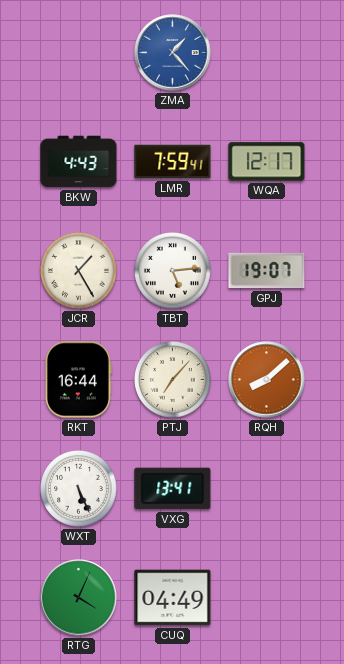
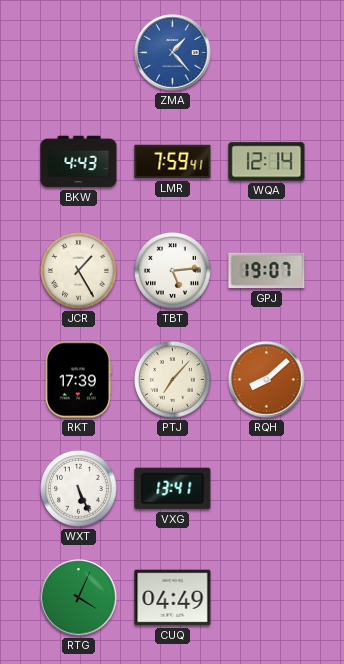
WQA: 12:17 -> 12:14
RKT: 16:44 -> 17:39
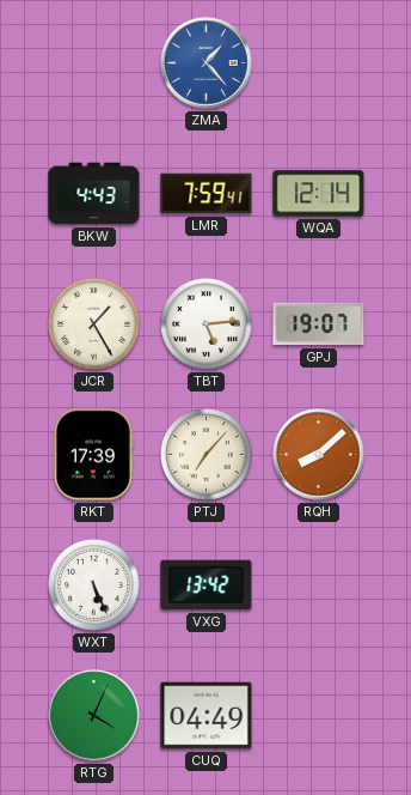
VXG: 13:41 -> 13:42
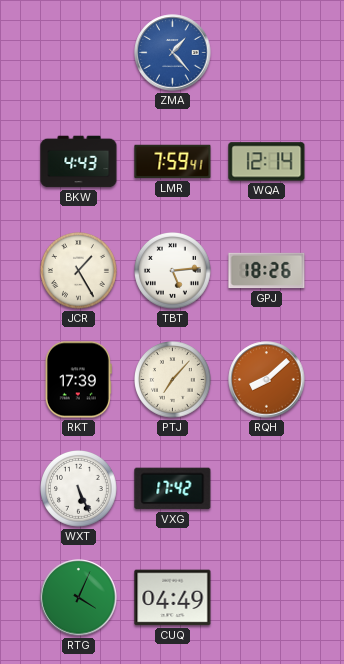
GPJ: 19:07 -> 18:26
VXG: 13:42 -> 17:42
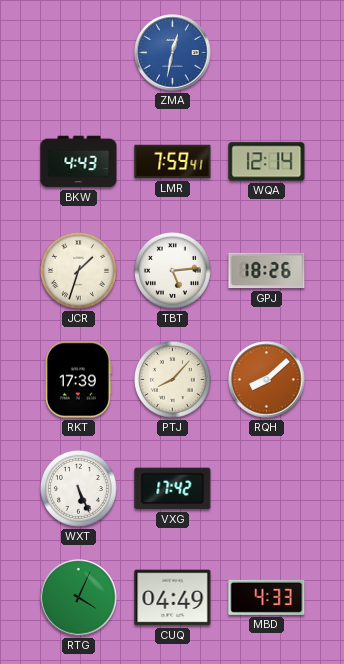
ZMA: 1:23 -> 12:32
JCR: 1:25 -> 1:33
PTJ: 7:07 -> 8:07
MBD: none -> 4:33
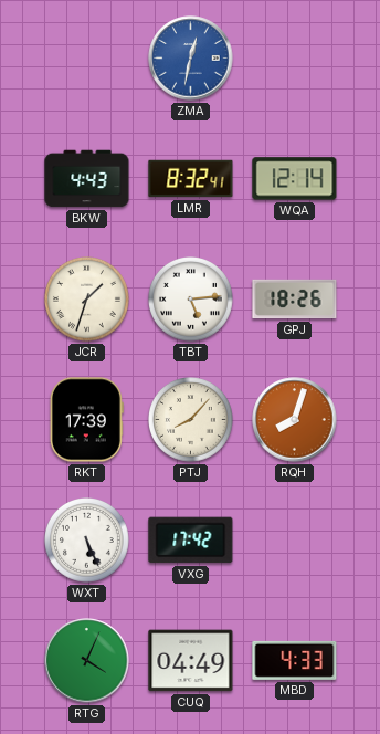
LMR: 7:59 -> 8:32
RQH: 8:08 -> 8:03
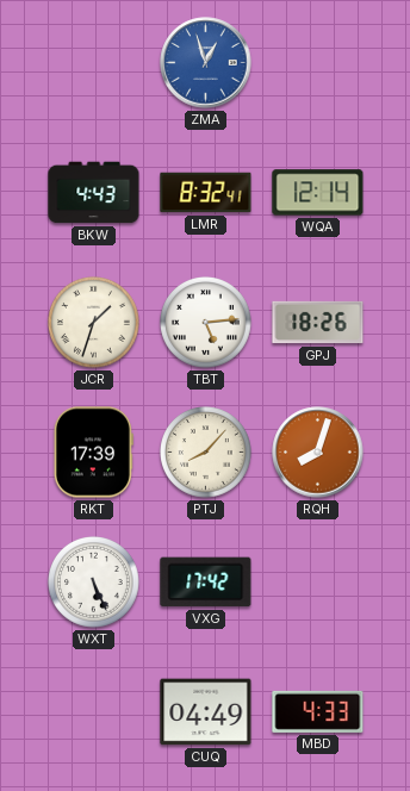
ZMA: 12:32 -> 12:57
RTG: 4:04 -> none
